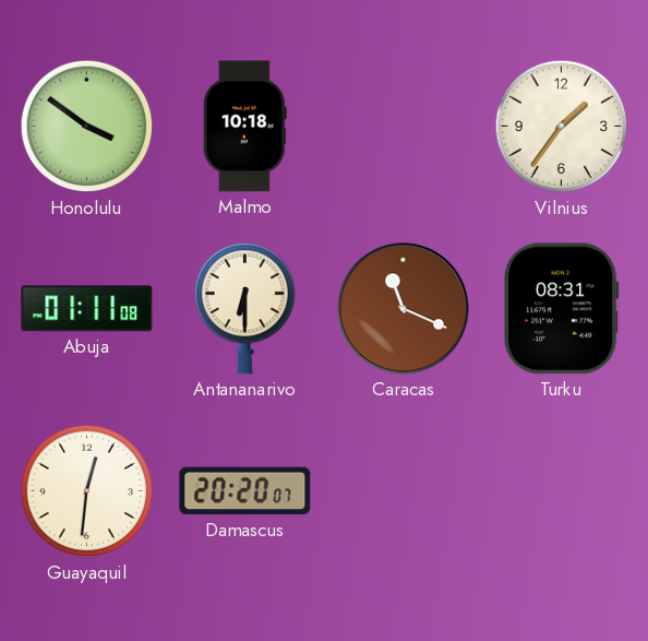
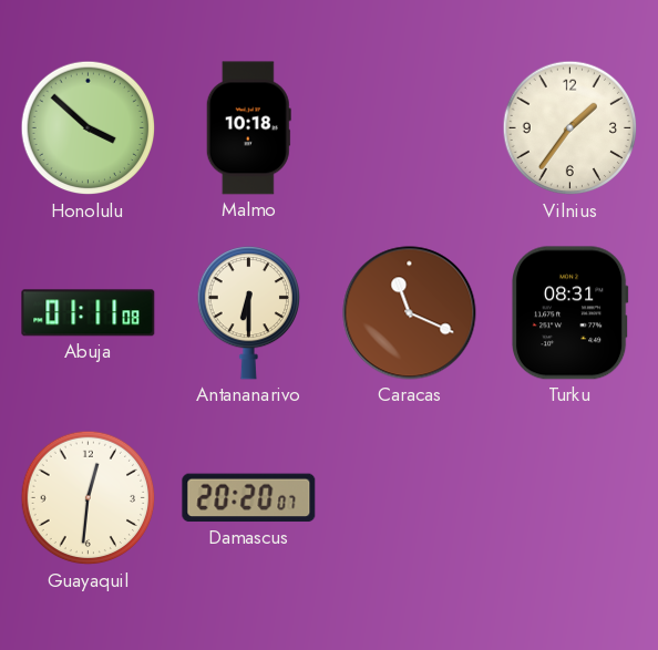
Honolulu: 3:51 -> 3:52
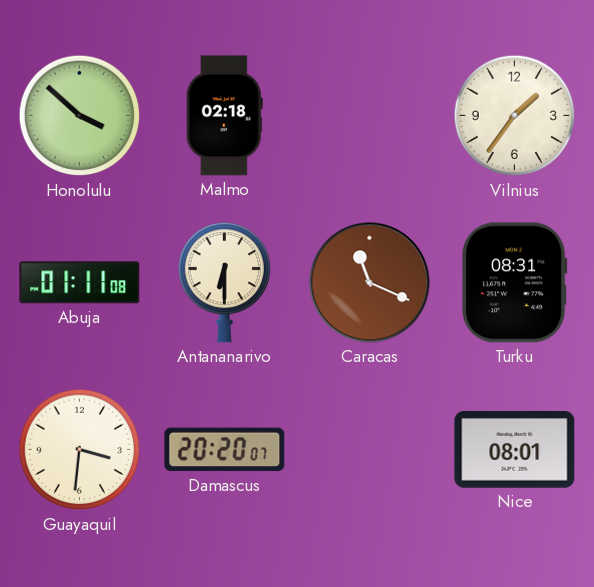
Malmo: 10:18 -> 02:18
Guayaquil: 12:31 -> 3:31
Nice: none -> 08:01
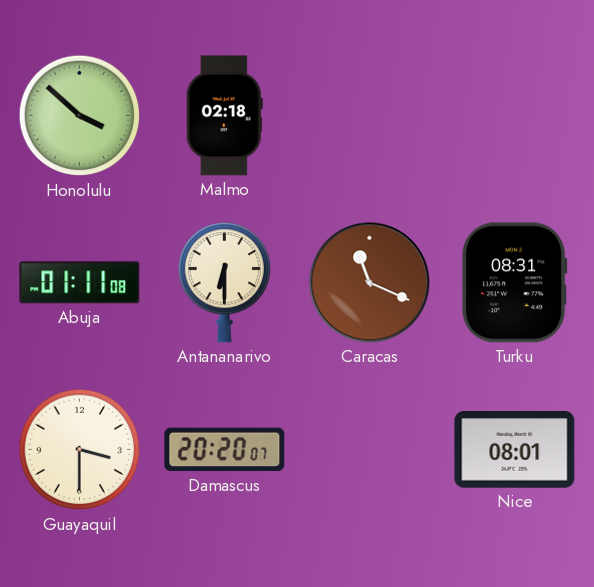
Vilnius: 1:36 -> none
Guayaquil: 3:31 -> 3:30
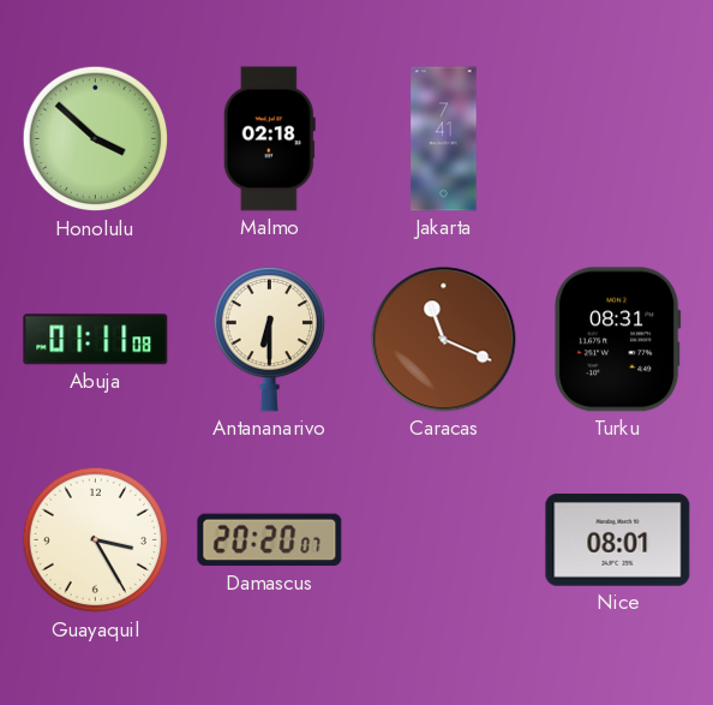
Jakarta: none -> 7:41
Guayaquil: 3:30 -> 3:25
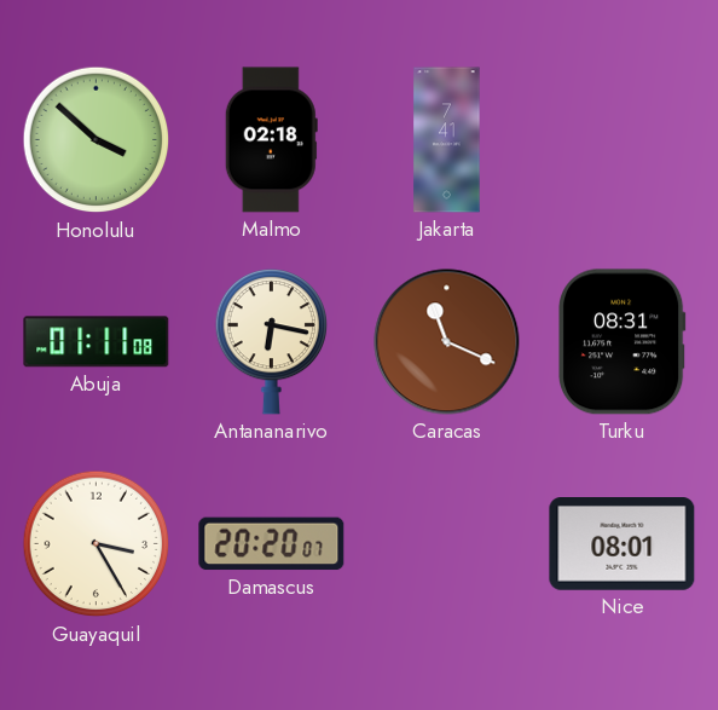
Antananarivo: 6:30 -> 6:17
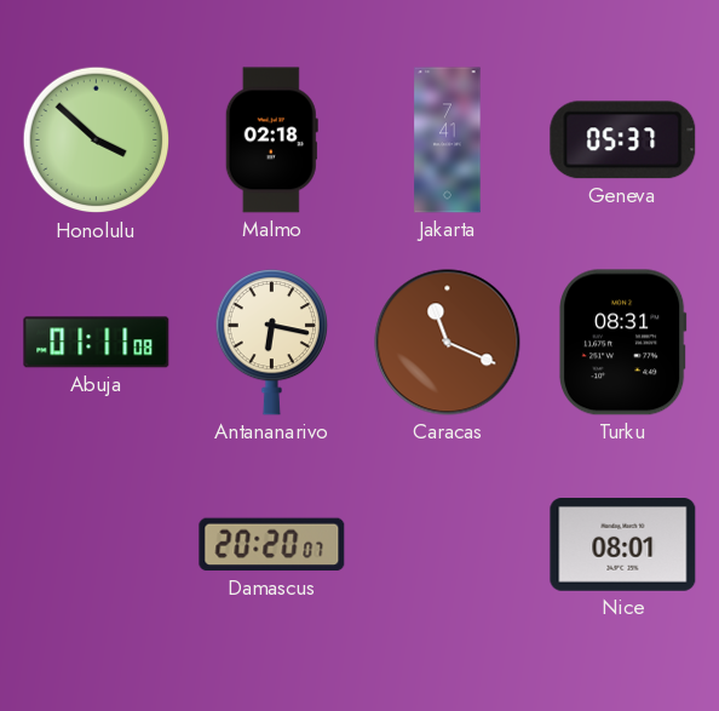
Geneva: none -> 05:37
Guayaquil: 3:25 -> none
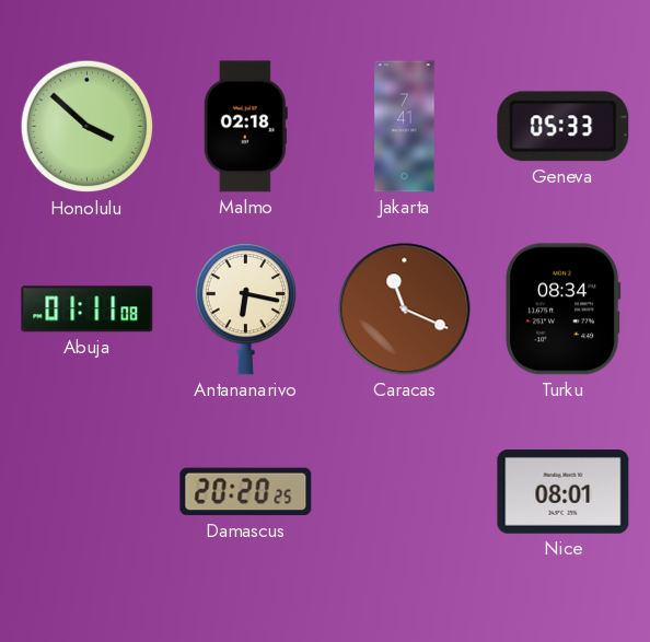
Geneva: 05:37 -> 05:33
Turku: 08:31 -> 08:34
Damascus: 20:20:07 -> 20:20:25
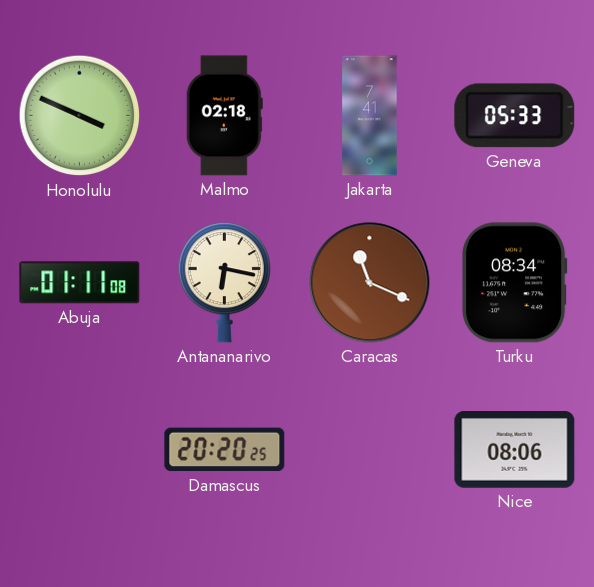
Honolulu: 3:52 -> 3:49
Nice: 08:01 -> 08:06
